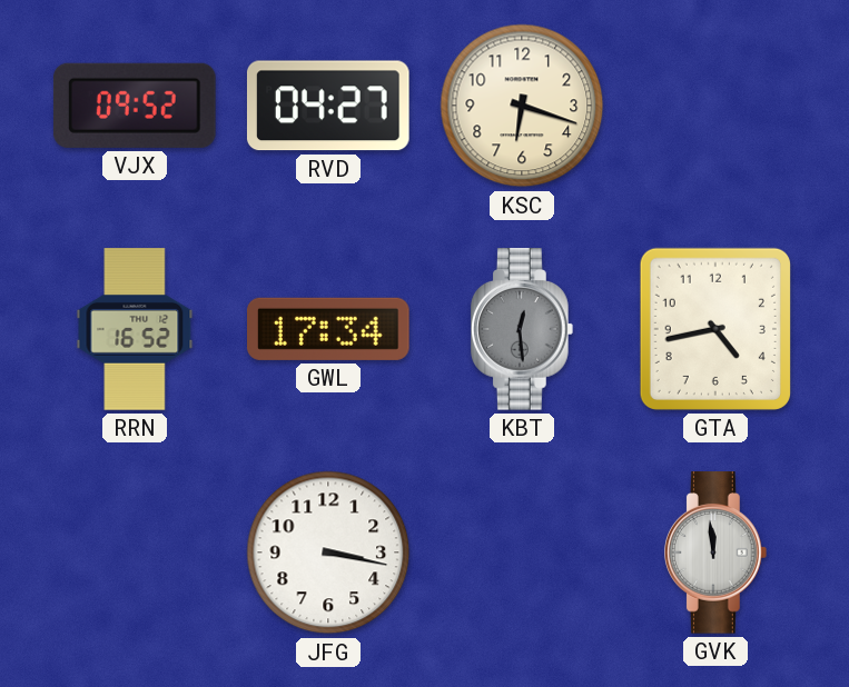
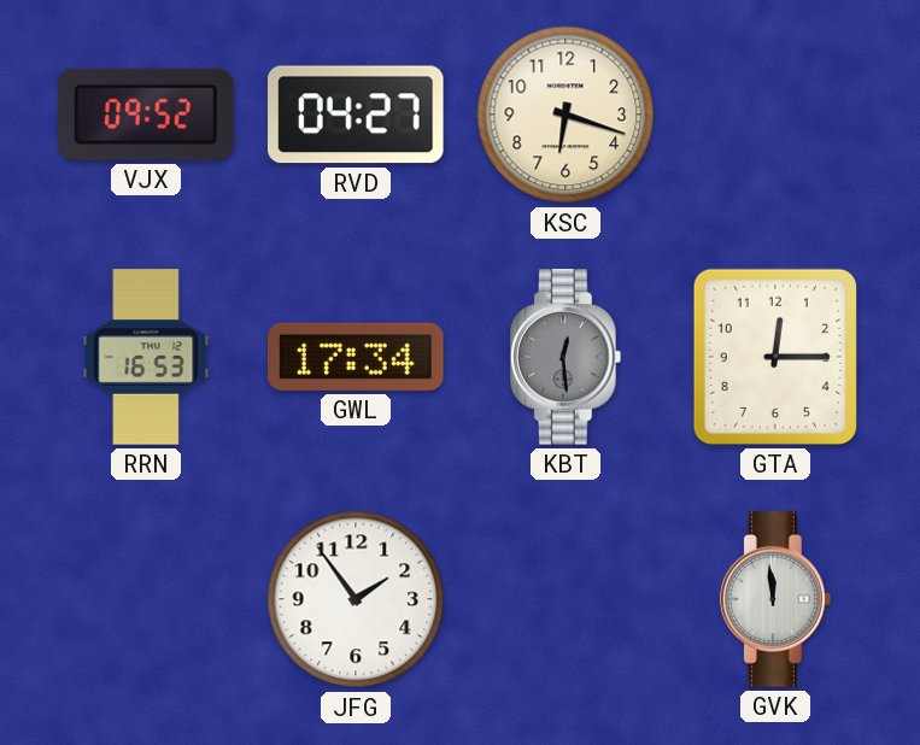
RRN: 16:52 -> 16:53
GTA: 4:43 -> 12:15
JFG: 3:17 -> 1:54
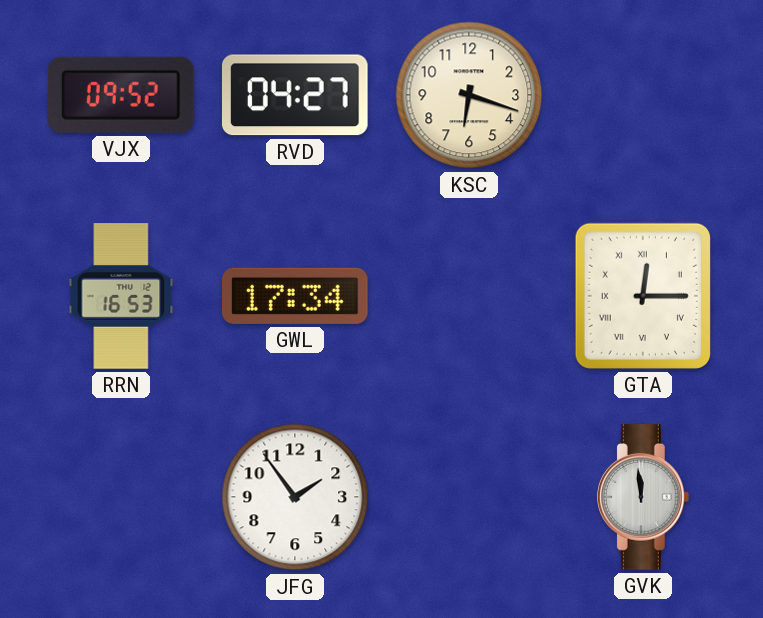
KBT: 12:29 -> none
GTA numerals: Arabic -> Roman
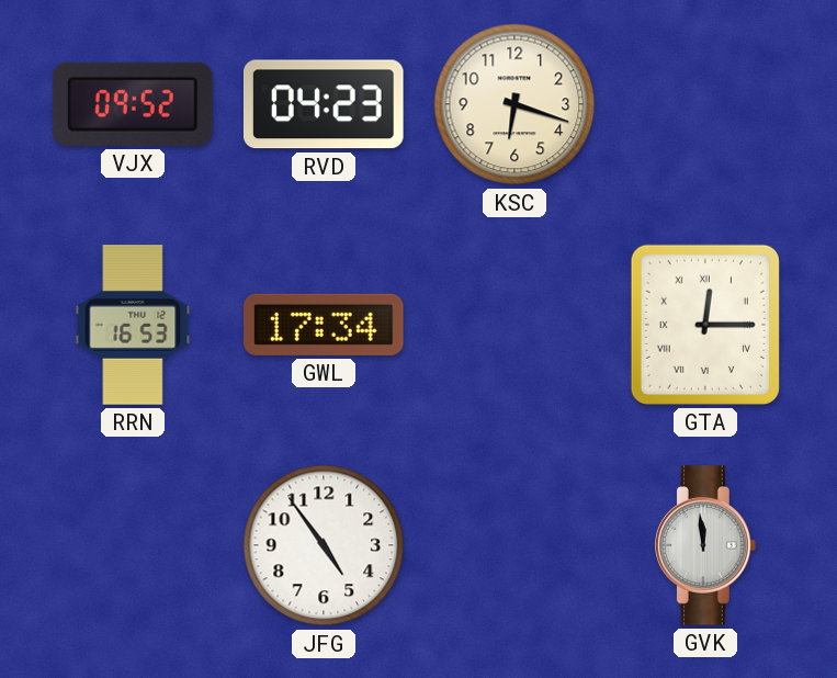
RVD: 04:27 -> 04:23
JFG: 1:54 -> 4:54
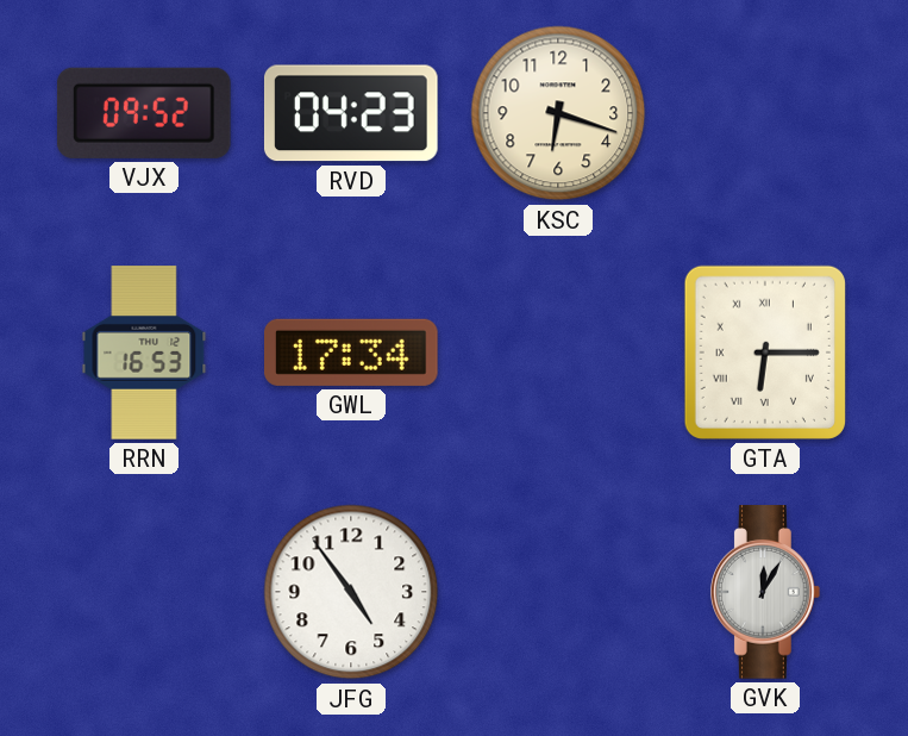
GTA: 12:15 -> 6:15
GVK: 11:59 -> 12:05
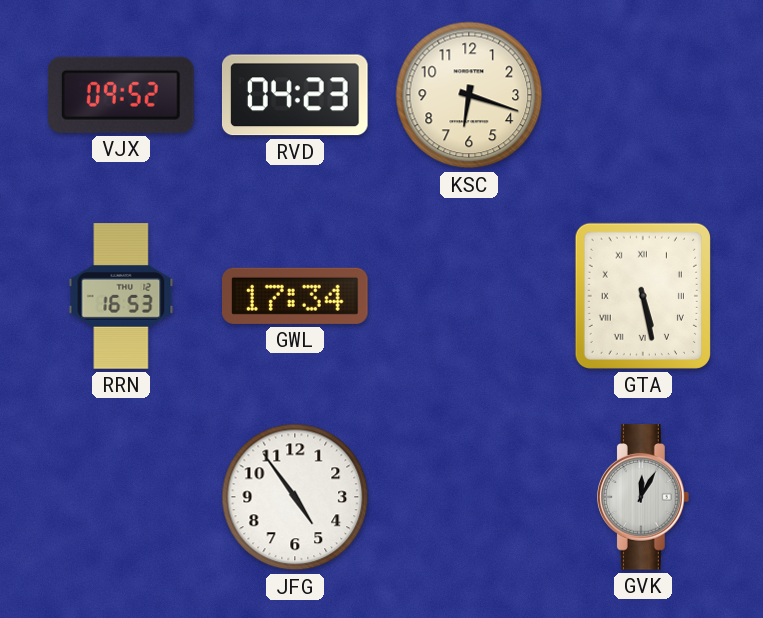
GTA: 6:15 -> 5:28
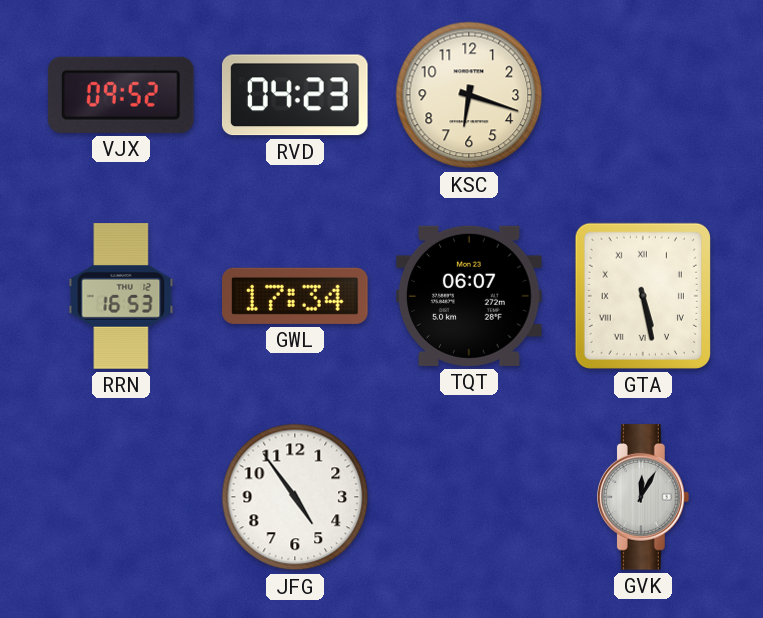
TQT: none -> 06:07
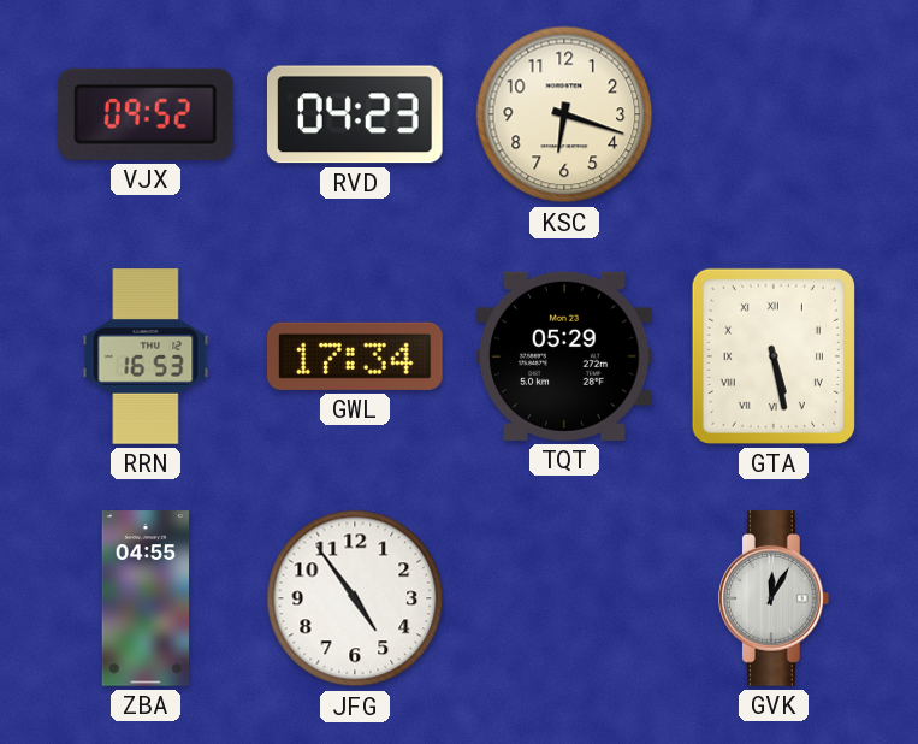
TQT: 06:07 -> 05:29
ZBA: none -> 04:55
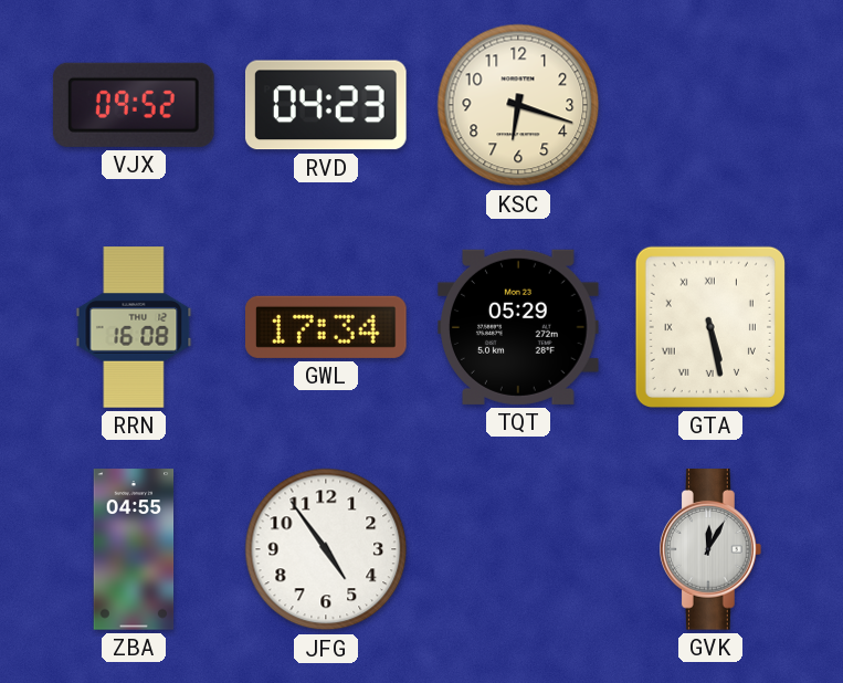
RRN: 16:53 -> 16:08
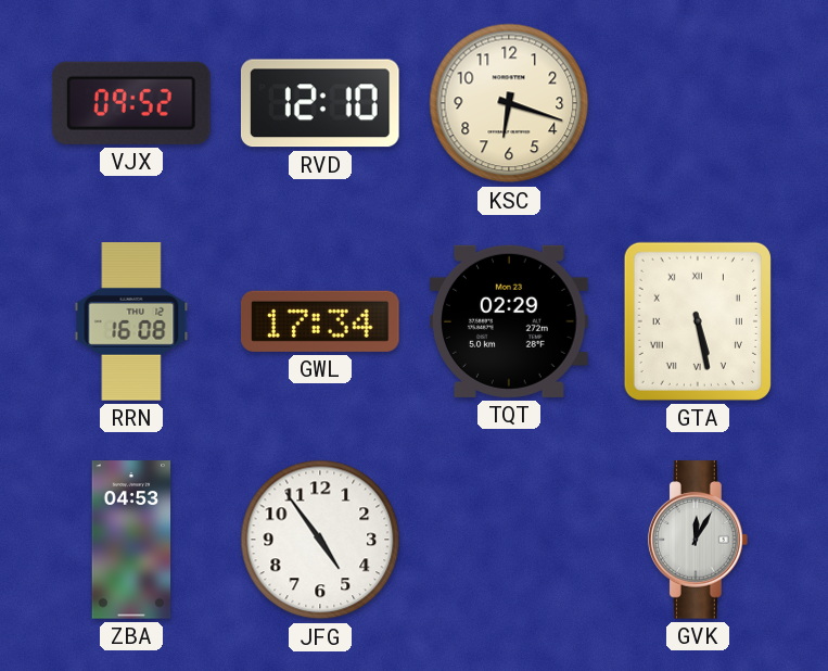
RVD: 04:23 -> 12:10
TQT: 05:29 -> 02:29
ZBA: 04:55 -> 04:53
